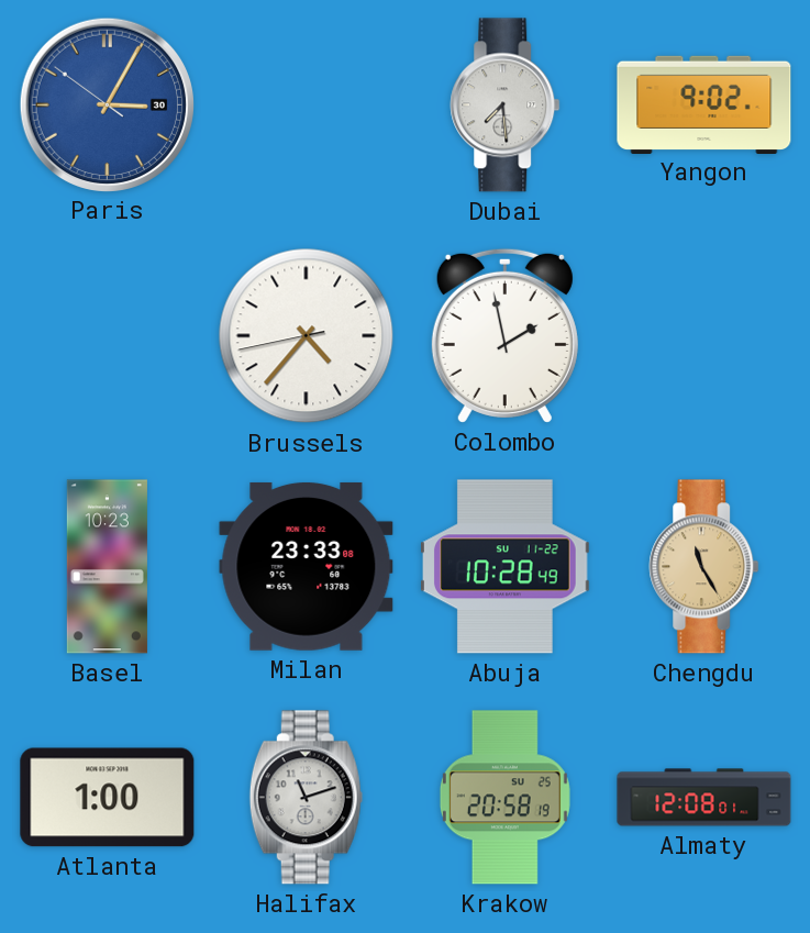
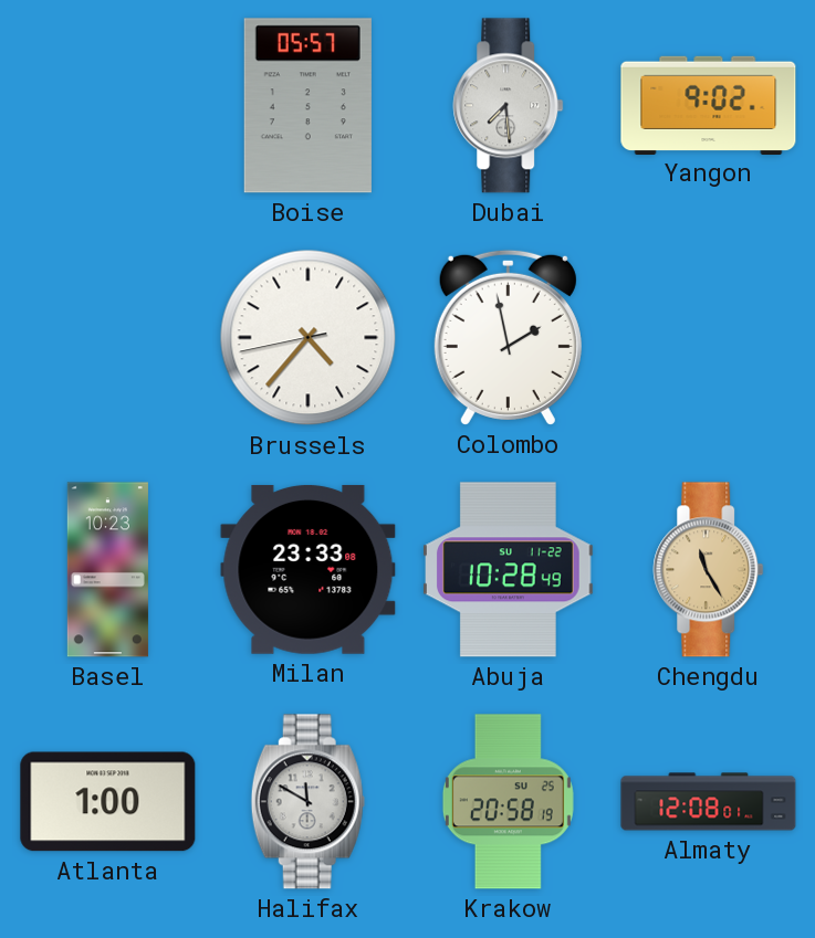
Paris: 3:04 -> none
Boise: none -> 05:57
Halifax: 11:12 -> 11:50
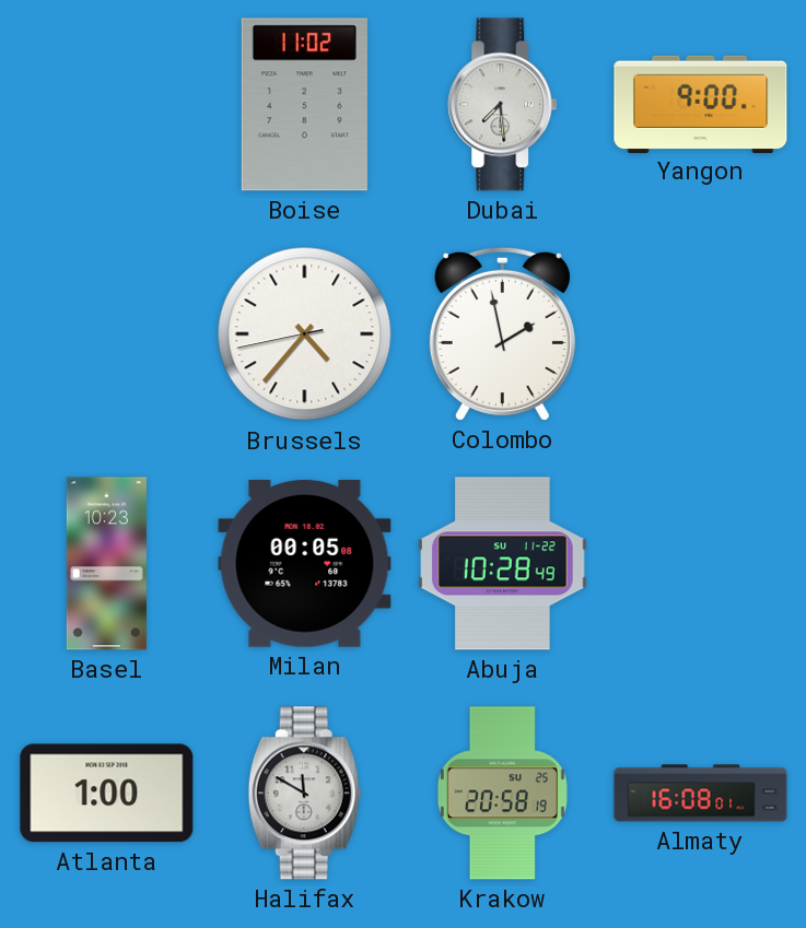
Boise: 05:57 -> 11:02
Yangon: 9:02 -> 9:00
Milan: 23:33 -> 00:05
Chengdu: 11:25 -> none
Almaty: 12:08 -> 16:08
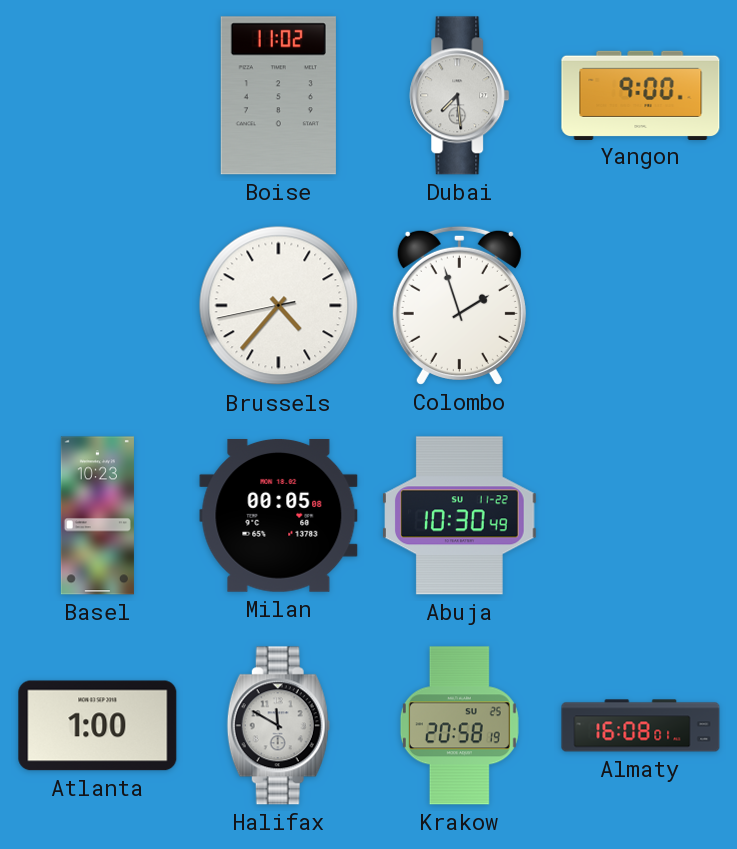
Colombo: 1:58 -> 1:57
Abuja: 10:28 -> 10:30
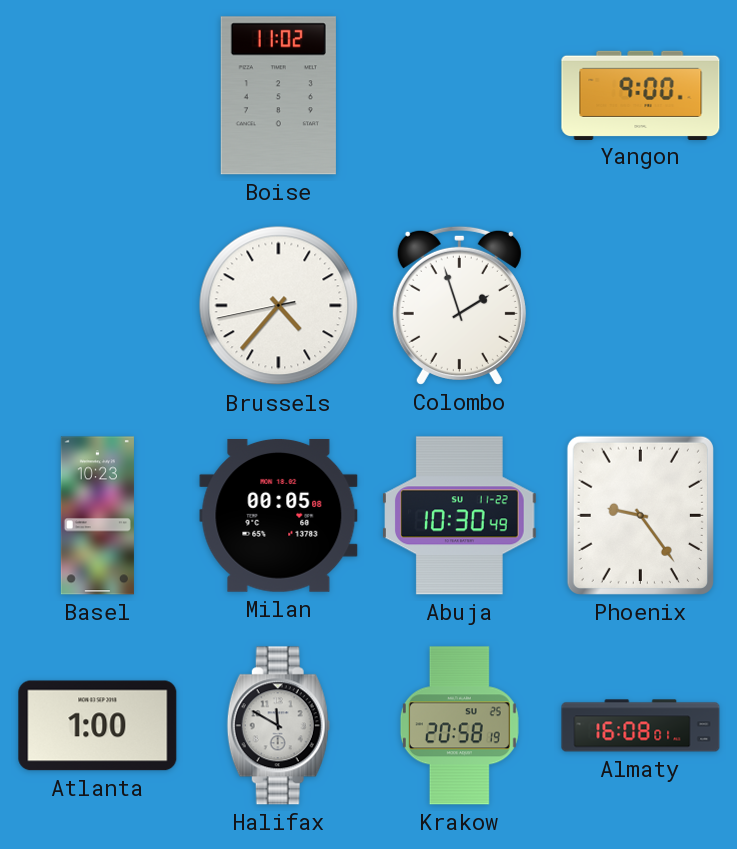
Dubai: 7:29 -> none
Phoenix: none -> 9:24
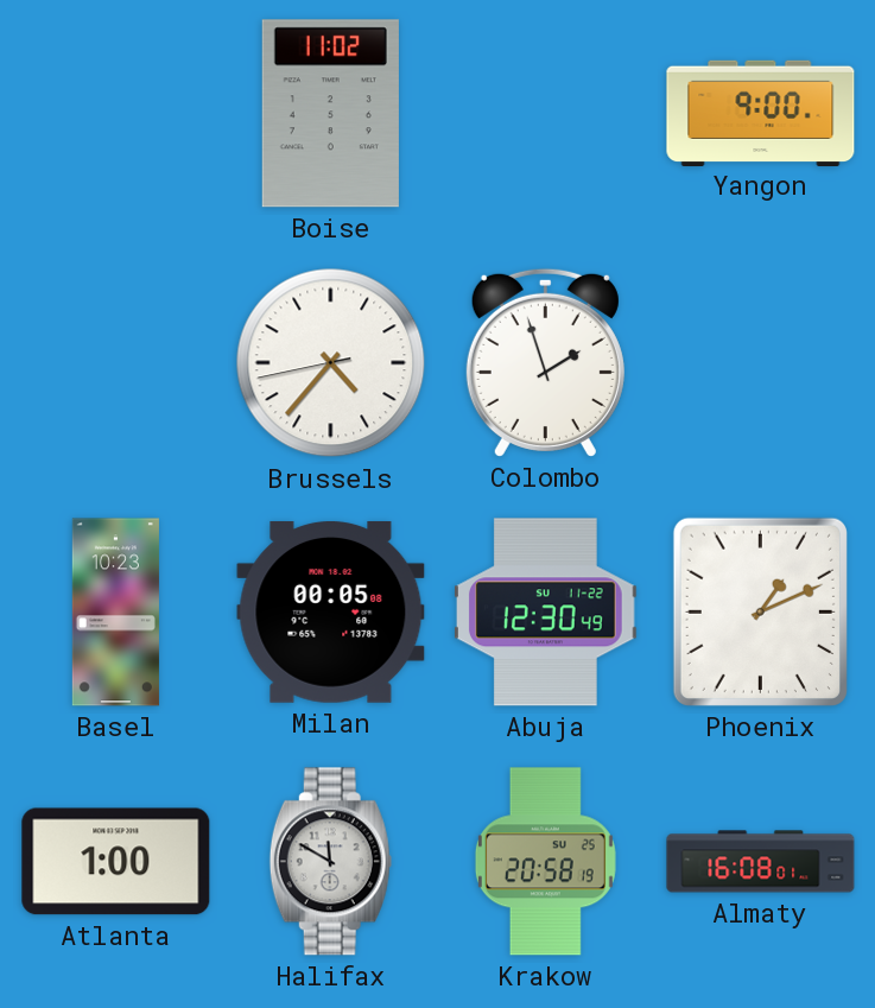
Abuja: 10:30 -> 12:30
Phoenix: 9:24 -> 1:11
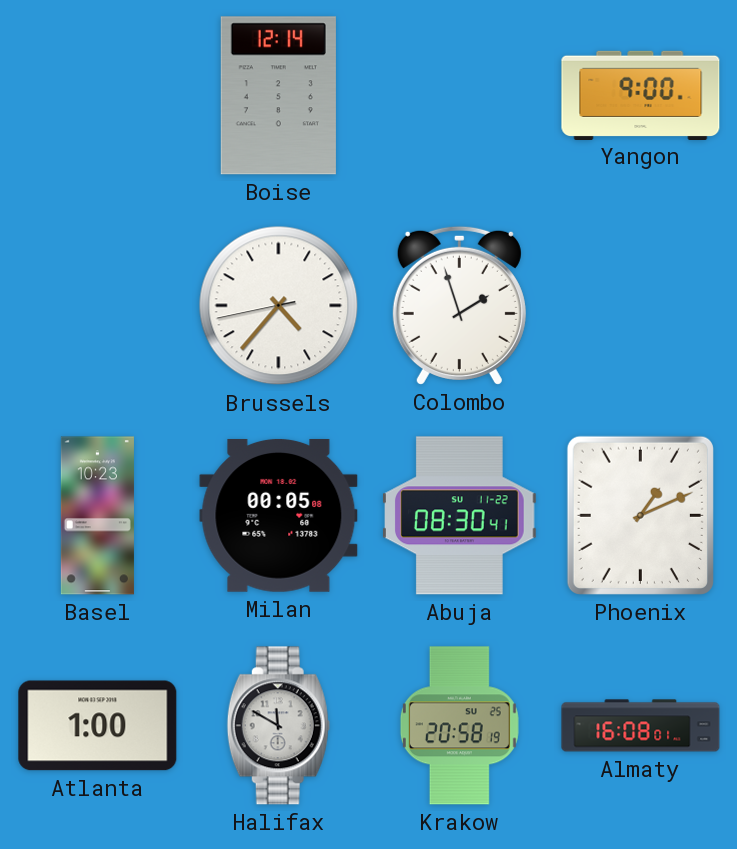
Boise: 11:02 -> 12:14
Abuja: 12:30 -> 08:30
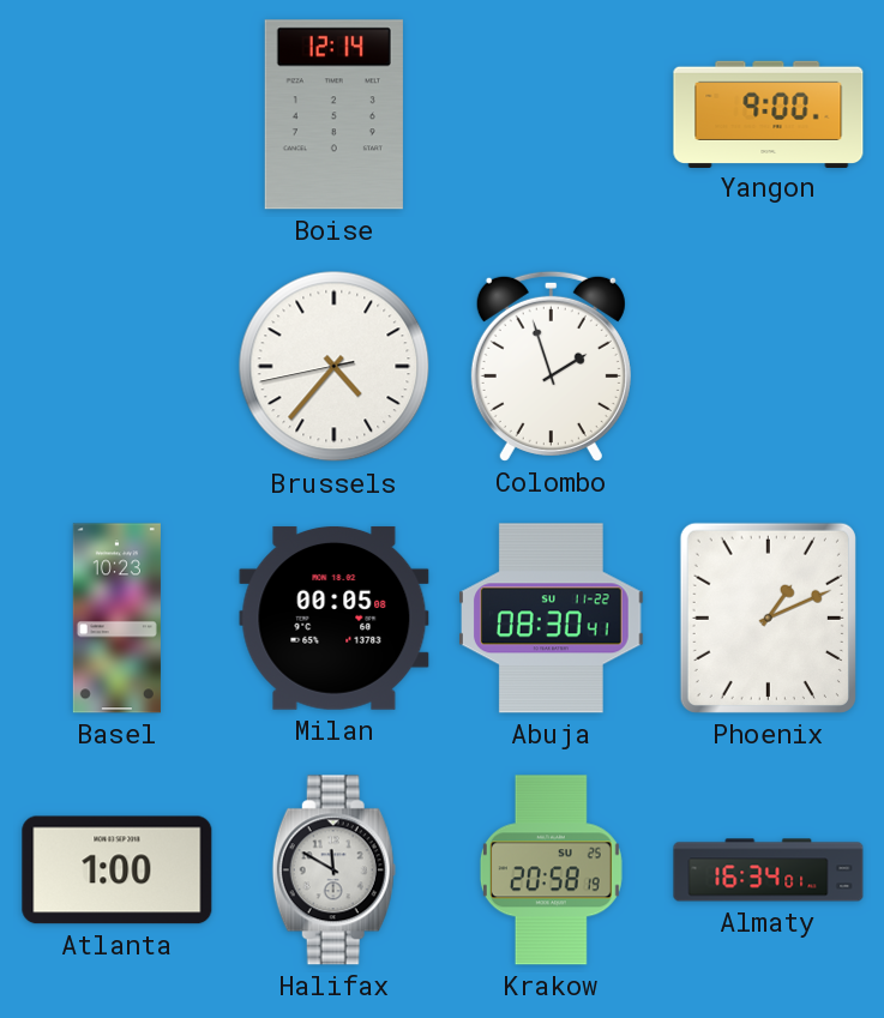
Almaty: 16:08 -> 16:34
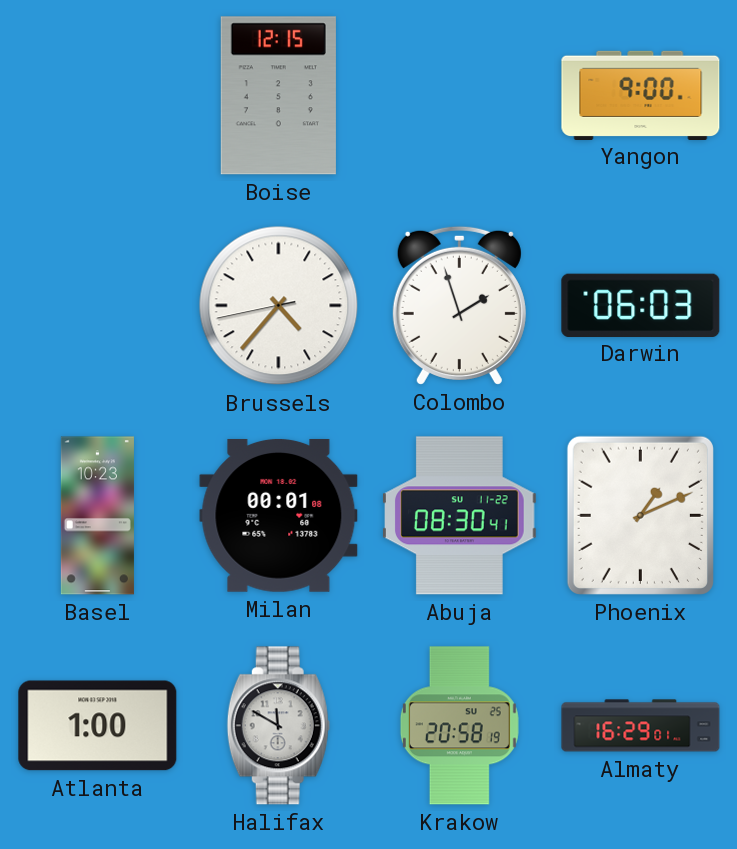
Boise: 12:14 -> 12:15
Darwin: none -> 06:03
Milan: 00:05 -> 00:01
Almaty: 16:34 -> 16:29
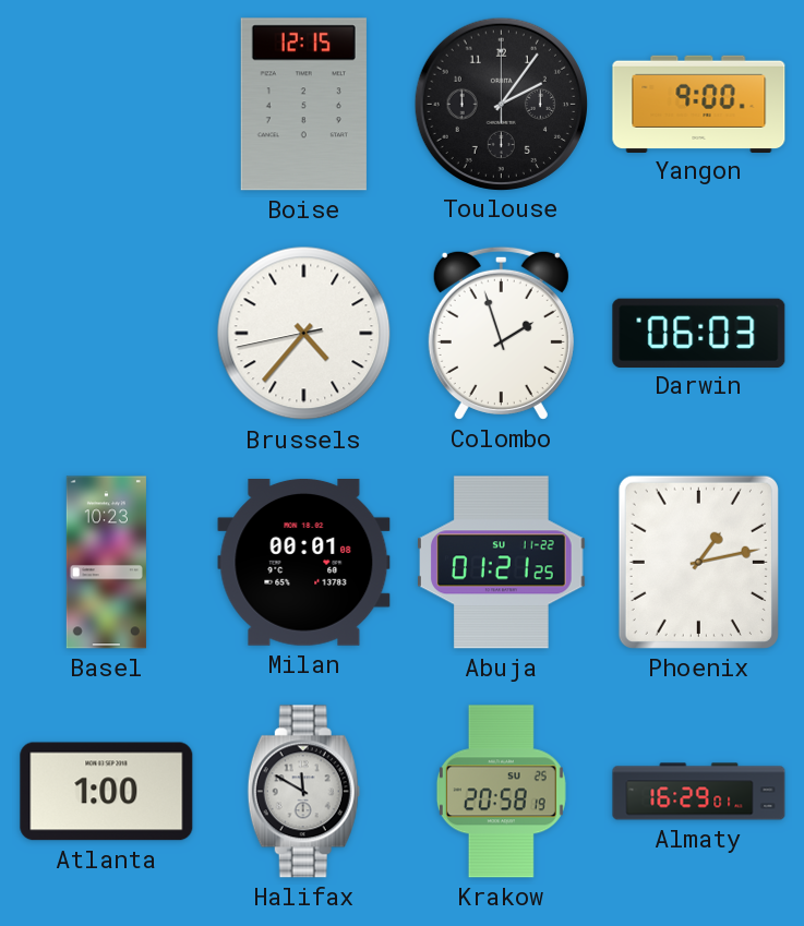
Toulouse: none -> 2:06
Abuja: 08:30 -> 01:21
Phoenix: 1:11 -> 1:13
